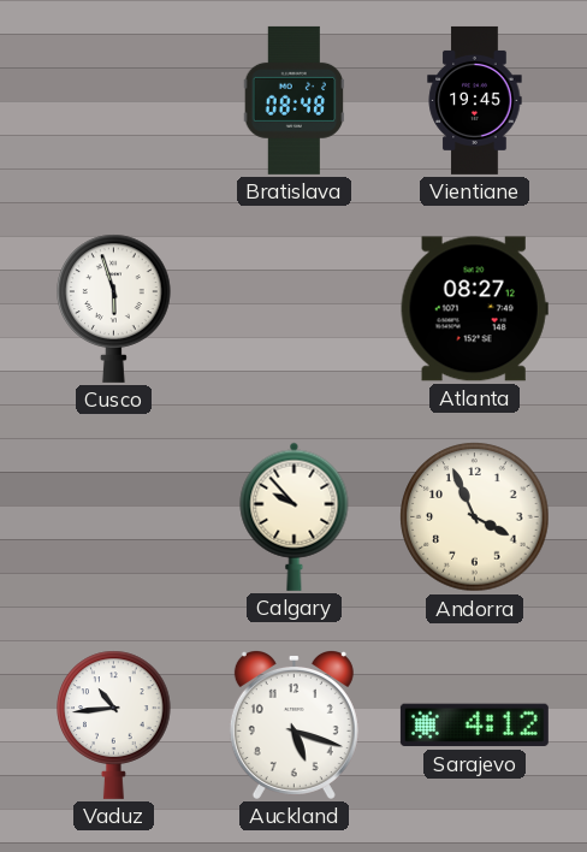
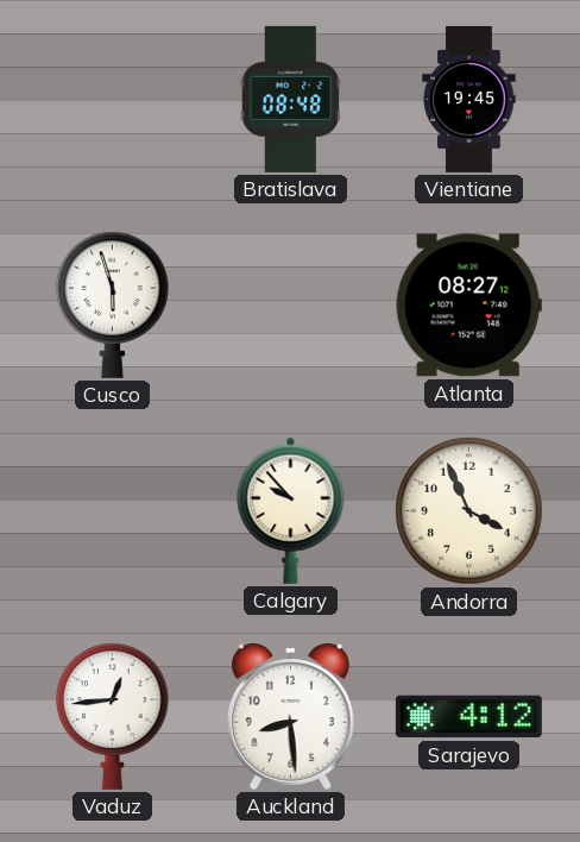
Vaduz: 10:44 -> 12:44
Auckland: 5:18 -> 8:29
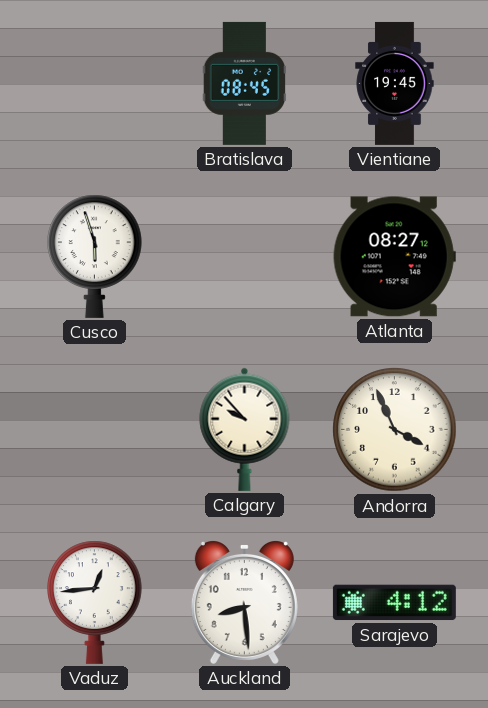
Bratislava: 08:48 -> 08:45
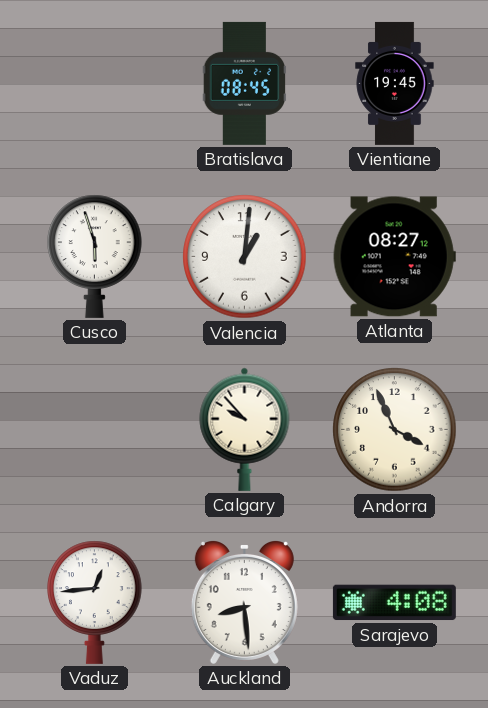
Valencia: none -> 1:01
Sarajevo: 4:12 -> 4:08
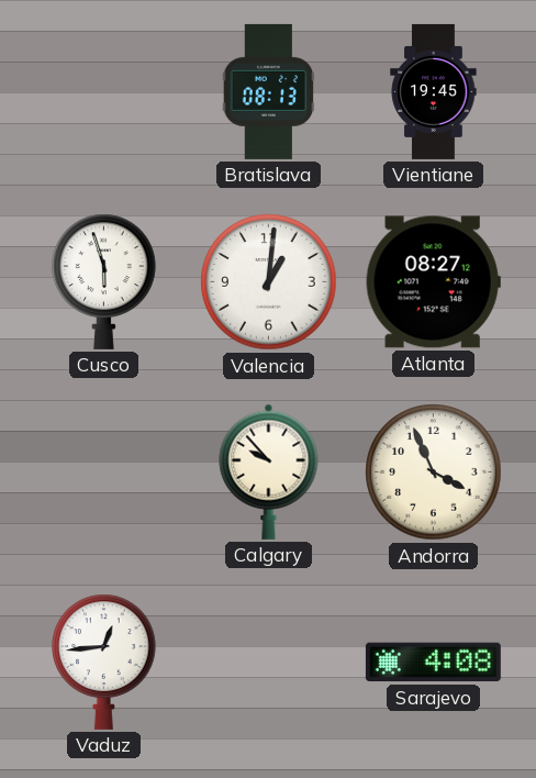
Bratislava: 08:45 -> 08:13
Auckland: 8:29 -> none
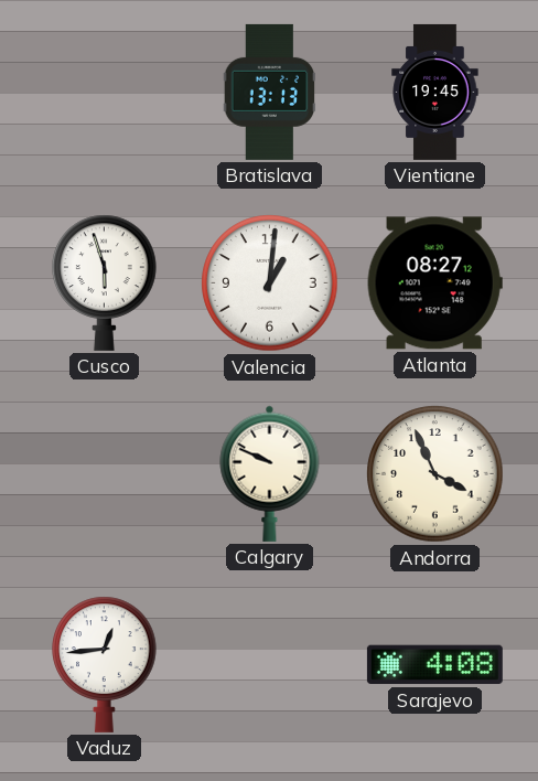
Bratislava: 08:13 -> 13:13
Calgary: 9:53 -> 9:49
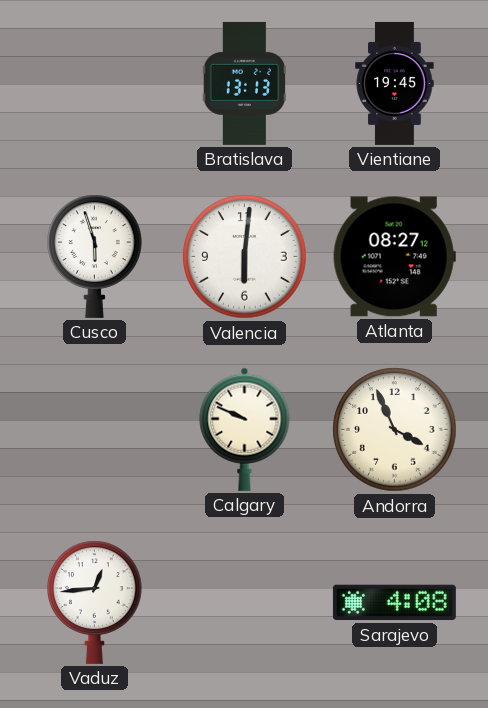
Valencia: 1:01 -> 6:01
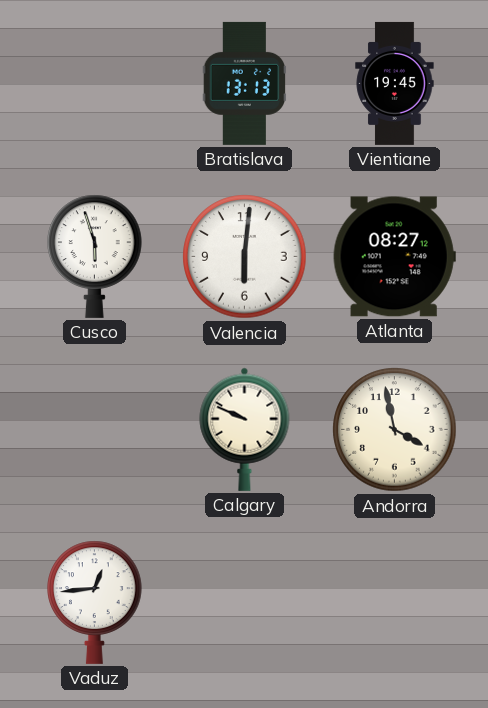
Andorra: 3:56 -> 3:58
Sarajevo: 4:08 -> none
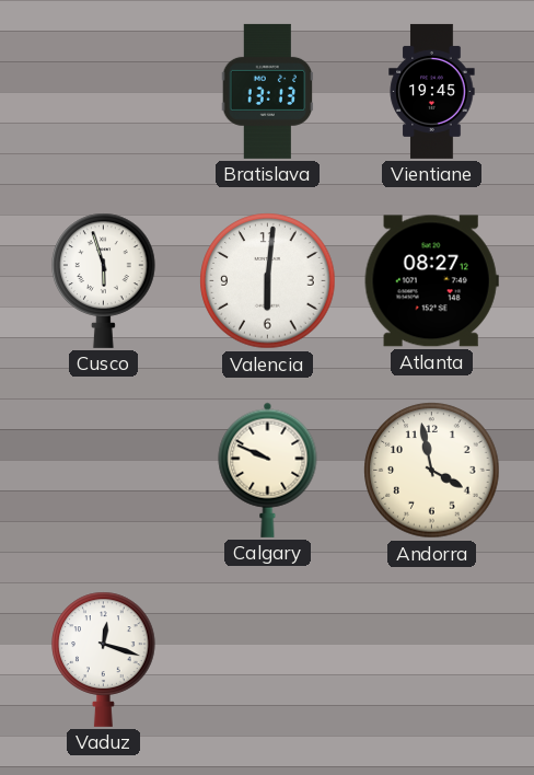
Vaduz: 12:44 -> 12:18
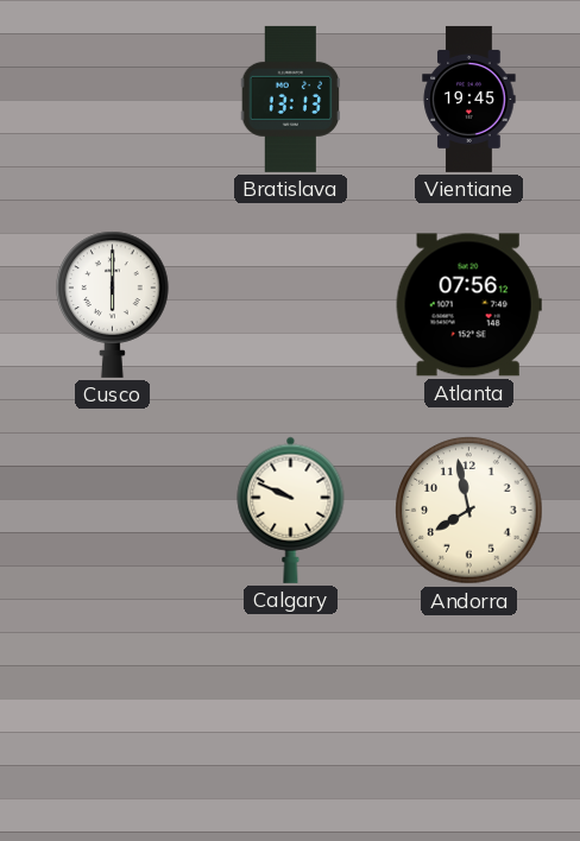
Cusco: 5:57 -> 6:00
Valencia: 6:01 -> none
Atlanta: 08:27 -> 07:56
Andorra: 3:58 -> 7:58
Vaduz: 12:18 -> none
